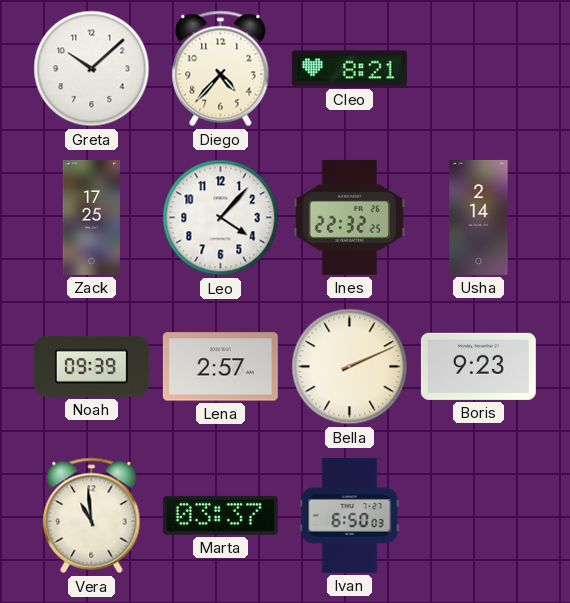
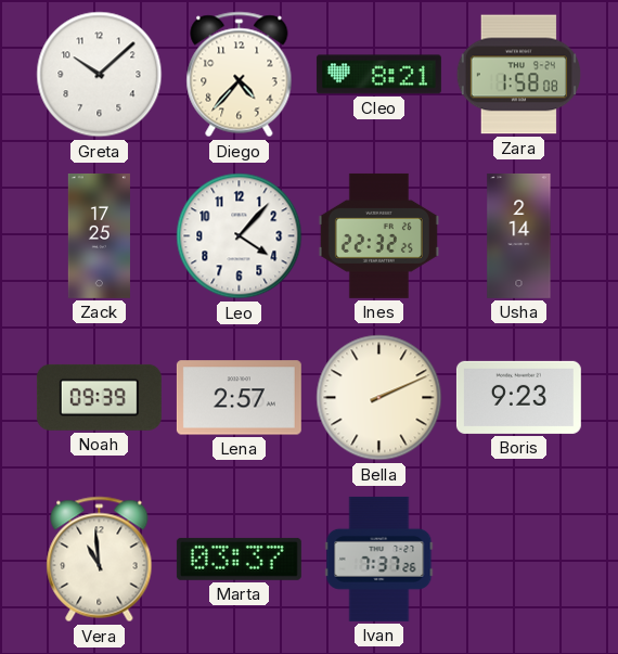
Zara: none -> 1:58
Ivan: 6:50 -> 7:37
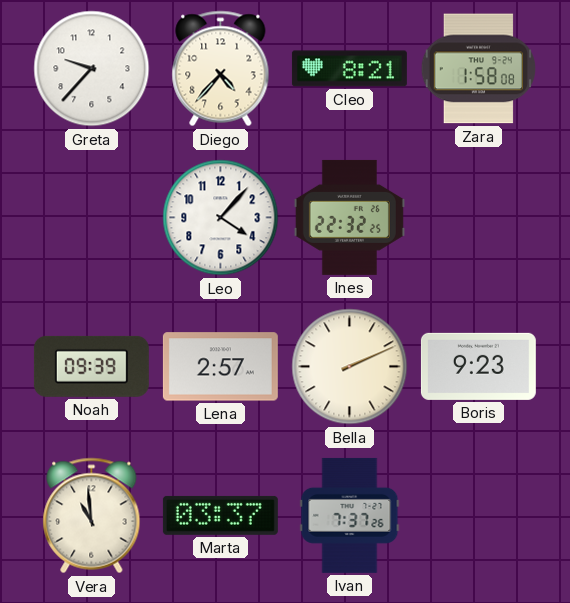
Greta: 10:08 -> 9:37
Zack: 17:25 -> none
Usha: 2:14 -> none
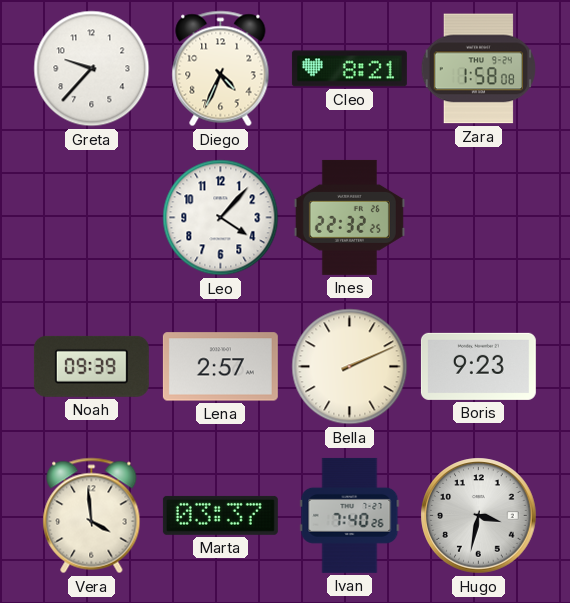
Diego: 4:37 -> 4:34
Vera: 10:59 -> 3:59
Ivan: 7:37 -> 7:40
Hugo: none -> 3:32
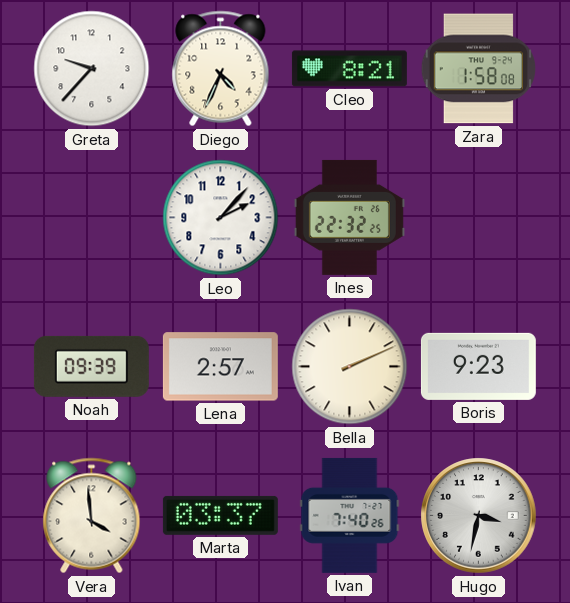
Leo: 4:07 -> 2:07
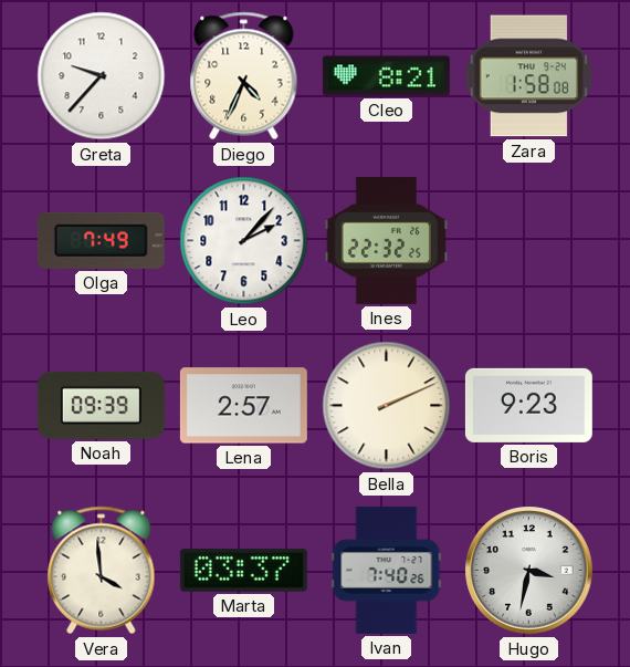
Olga: none -> 7:49
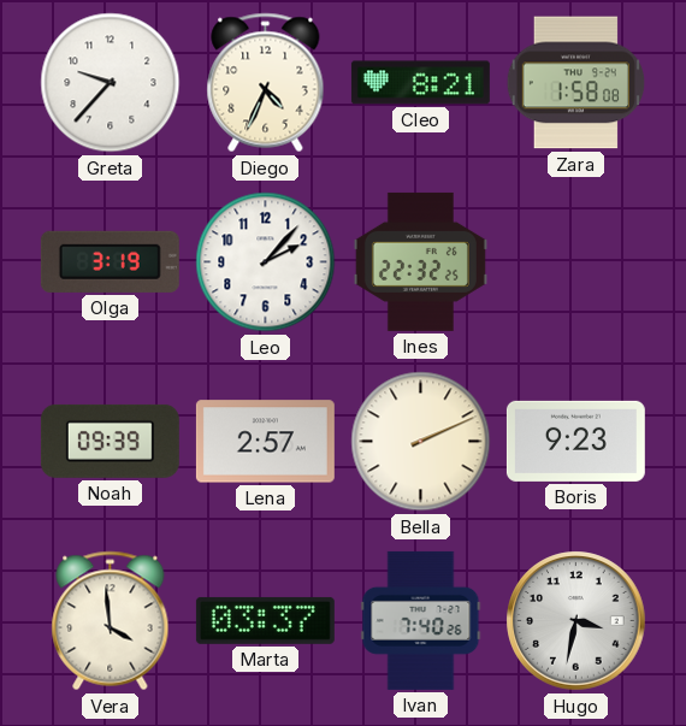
Olga: 7:49 -> 3:19
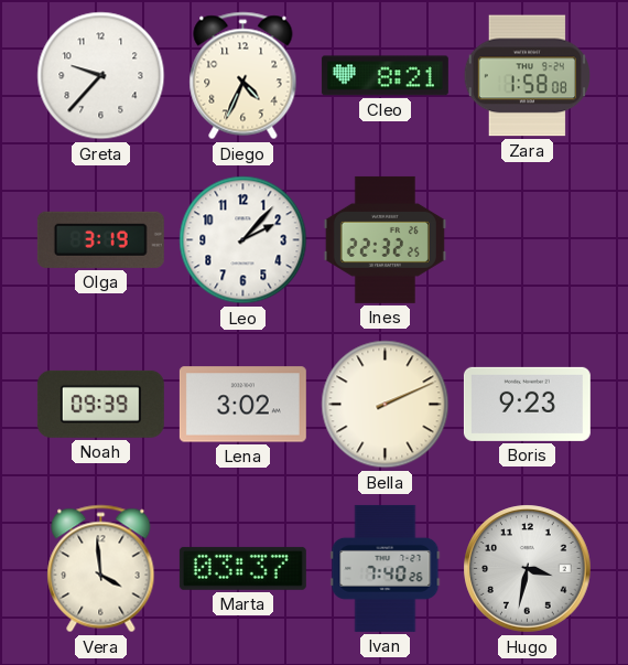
Lena: 2:57 -> 3:02
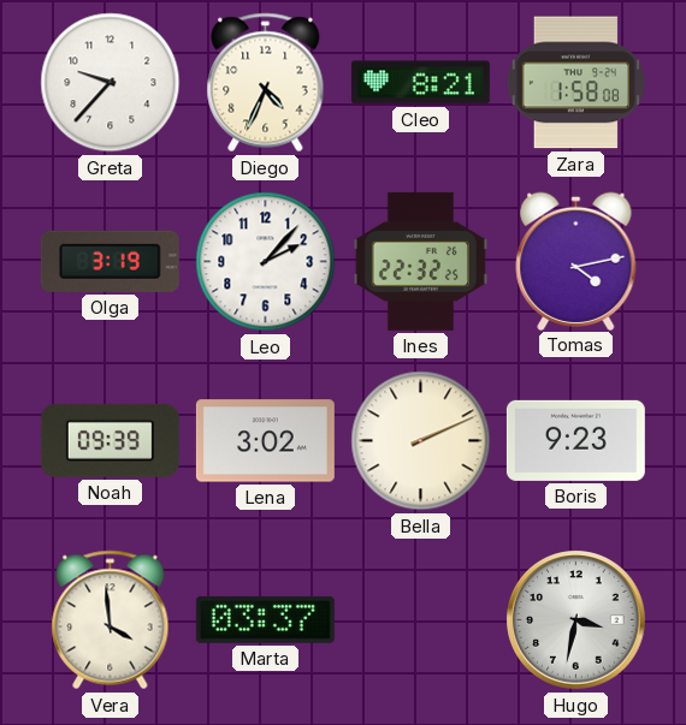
Tomas: none -> 4:13
Ivan: 7:40 -> none
